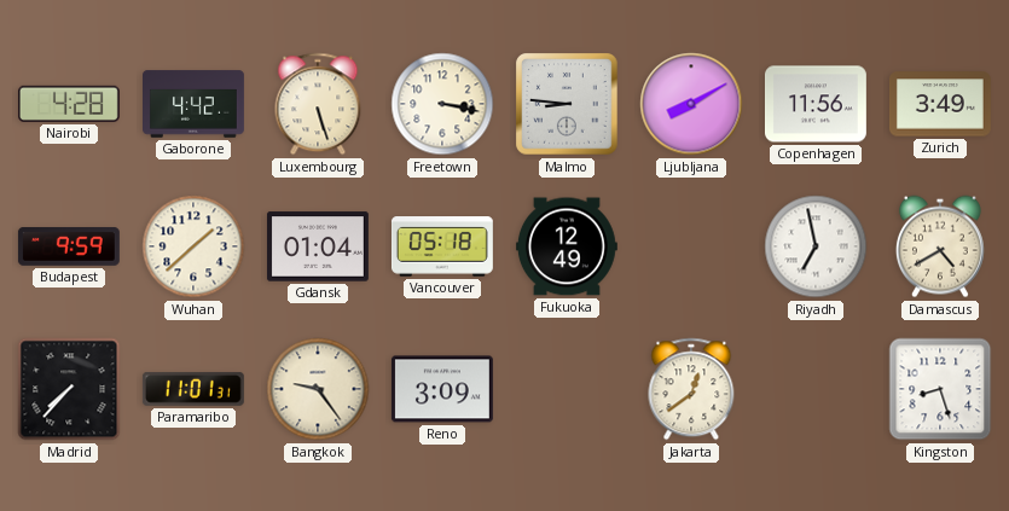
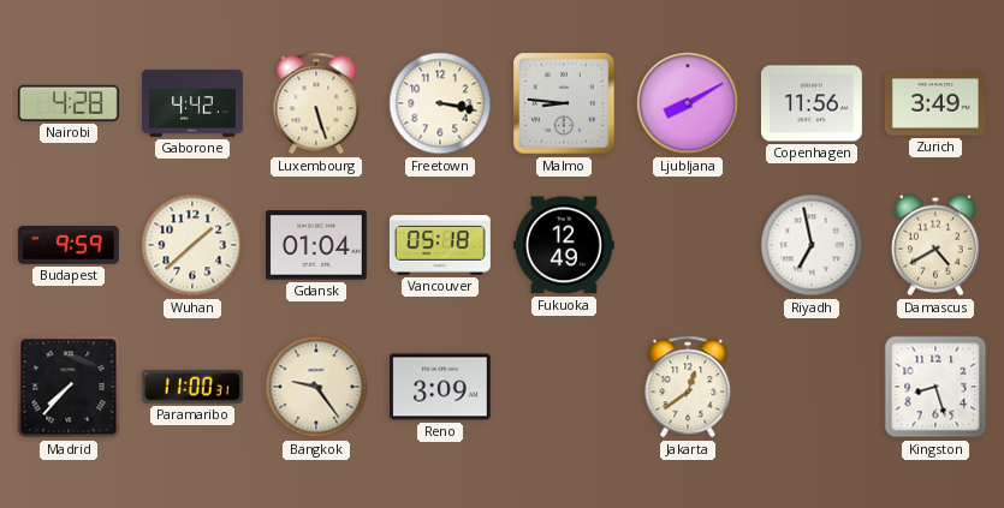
Paramaribo: 11:01 -> 11:00
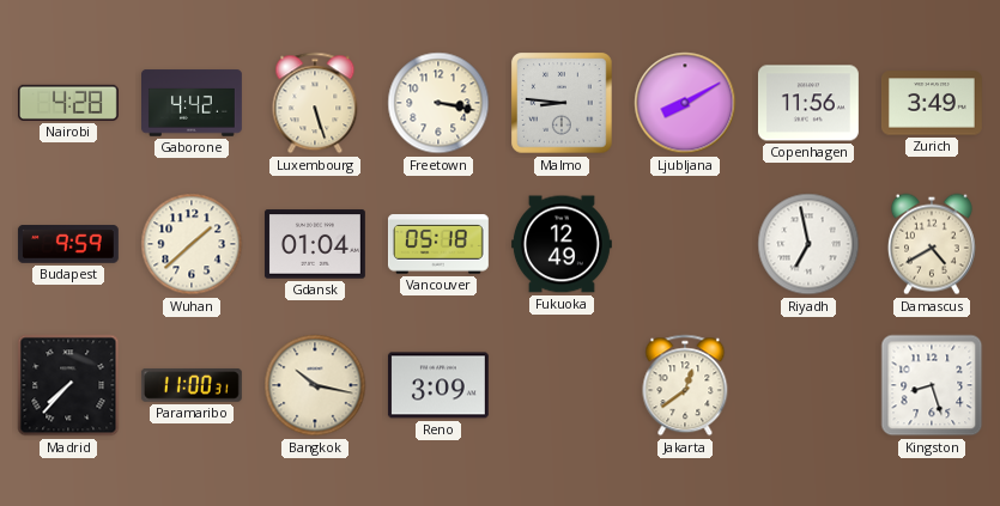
Bangkok: 9:24 -> 10:17
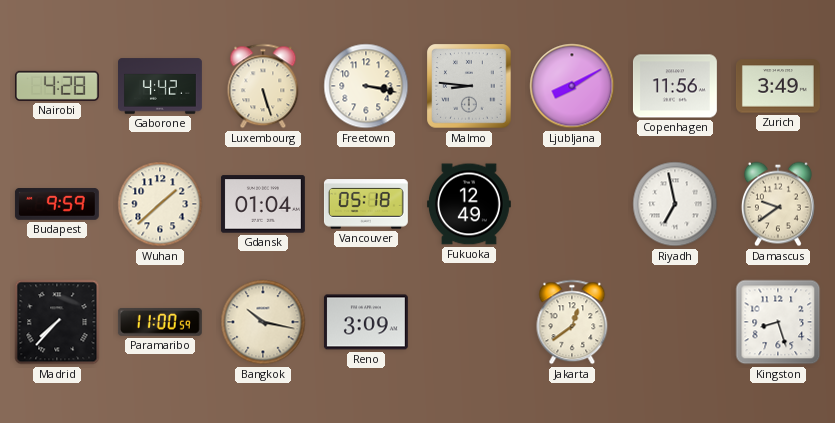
Damascus: 4:40 -> 9:39
Paramaribo: 11:00:31 -> 11:00:59
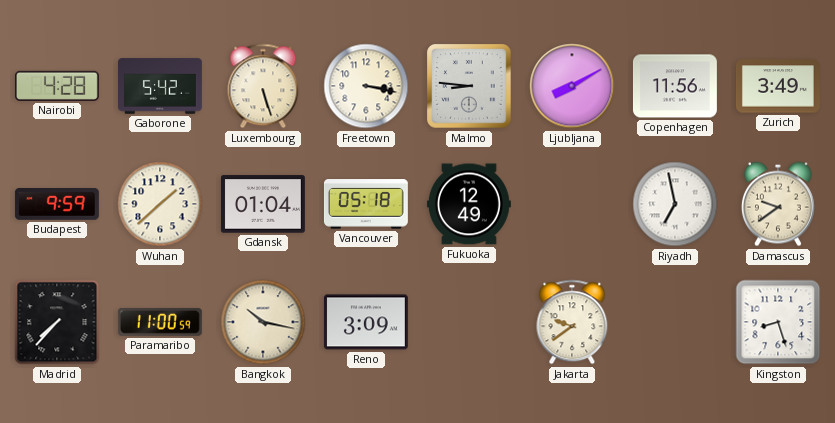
Gaborone: 4:42 -> 5:42
Jakarta: 12:39 -> 9:39
